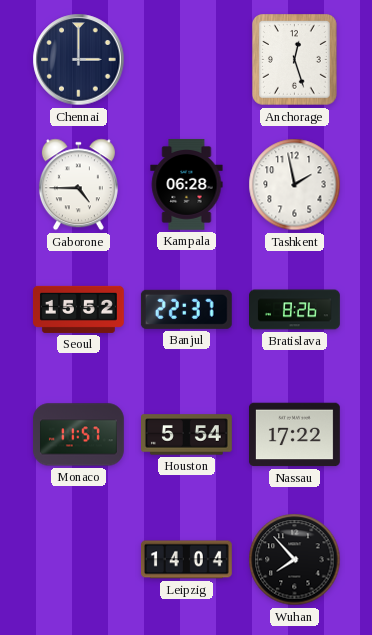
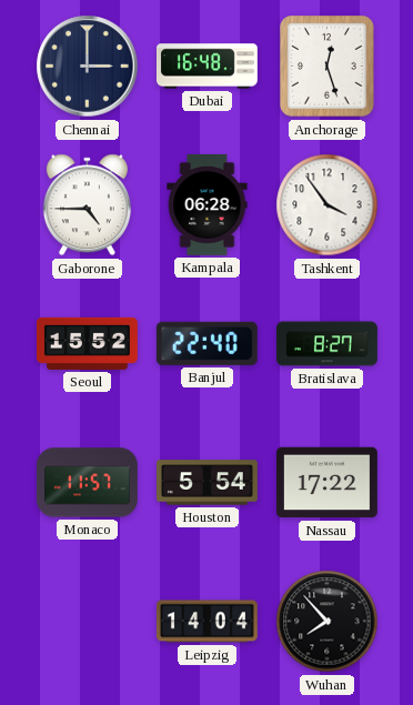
Dubai: none -> 16:48
Tashkent: 1:58 -> 3:54
Banjul: 22:37 -> 22:40
Bratislava: 8:26 -> 8:27
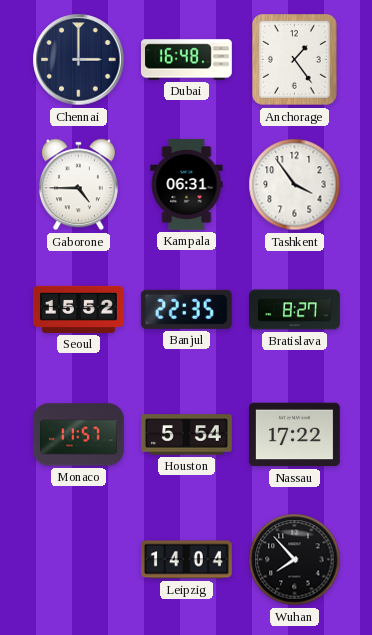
Anchorage: 12:27 -> 1:24
Kampala: 06:28 -> 06:31
Banjul: 22:40 -> 22:35
